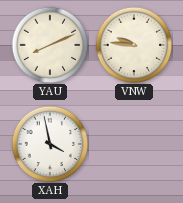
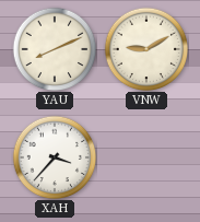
VNW: 9:46 -> 9:10
XAH: 3:58 -> 3:37
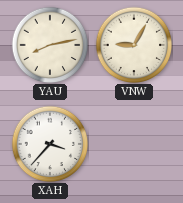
YAU: 8:11 -> 8:13
VNW: 9:10 -> 9:05
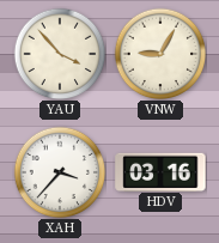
YAU: 8:13 -> 3:53
HDV: none -> 03:16
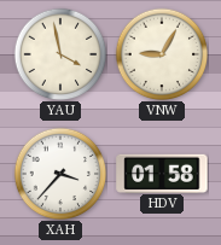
YAU: 3:53 -> 3:58
HDV: 03:16 -> 01:58
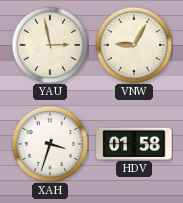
YAU: 3:58 -> 2:58
XAH: 3:37 -> 3:33
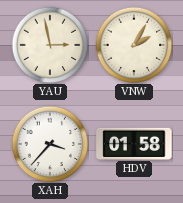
VNW: 9:05 -> 2:05
XAH: 3:33 -> 3:37
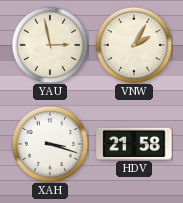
XAH: 3:37 -> 3:18
HDV: 01:58 -> 21:58
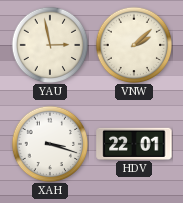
VNW: 2:05 -> 2:08
HDV: 21:58 -> 22:01
